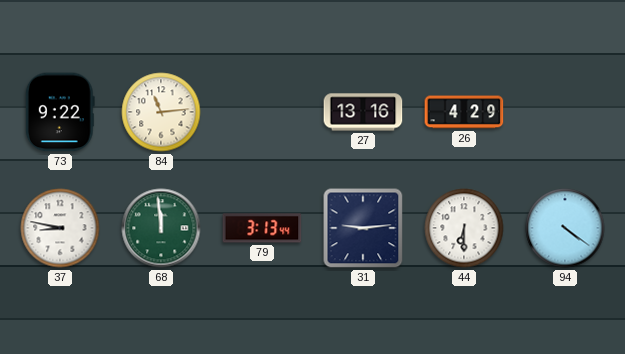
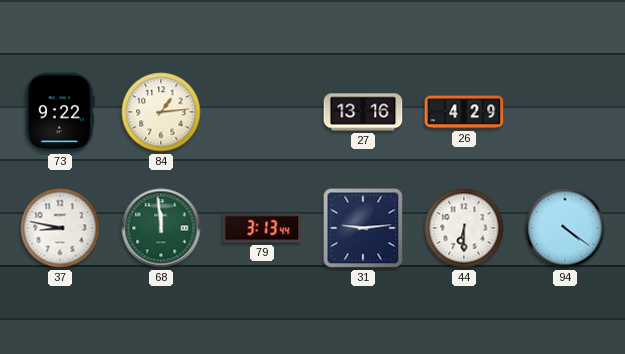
84: 11:14 -> 1:14
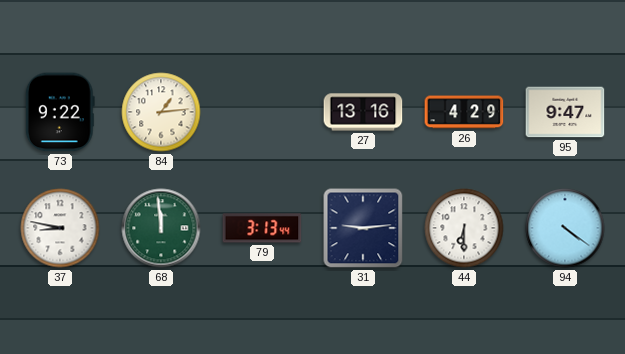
95: none -> 9:47
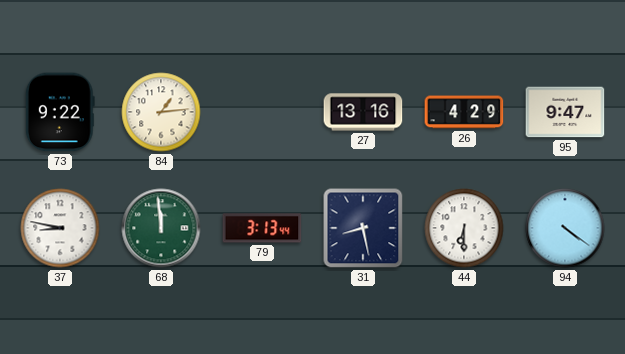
31: 9:14 -> 8:28
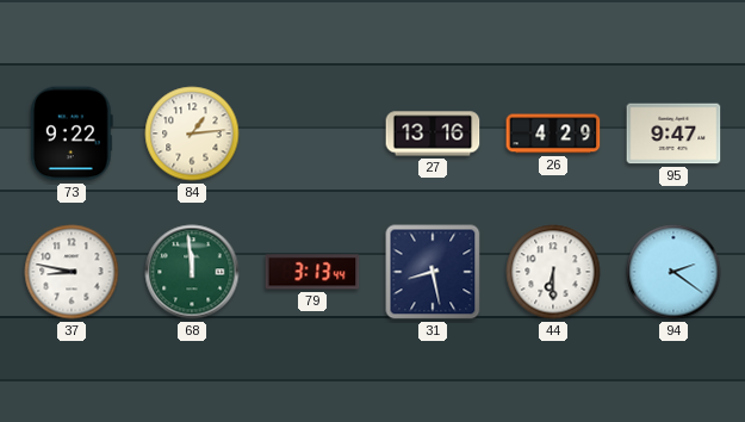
94: 4:21 -> 2:21
